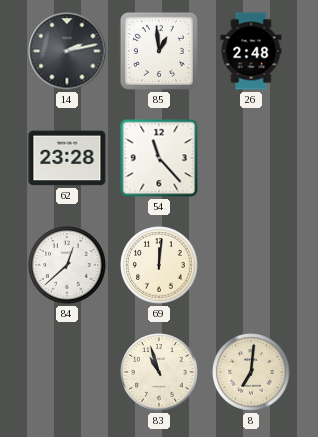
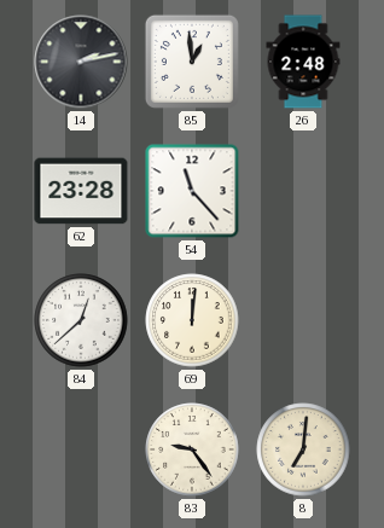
83: 10:57 -> 9:24
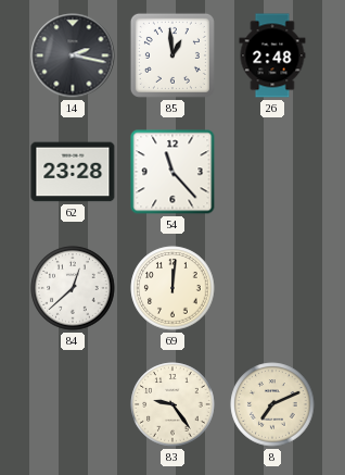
14: 2:13 -> 2:17
8: 7:01 -> 7:11
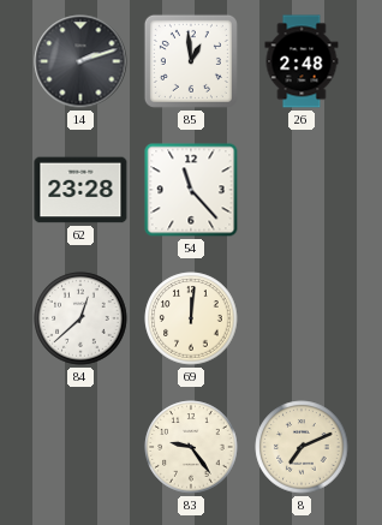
14: 2:17 -> 2:12
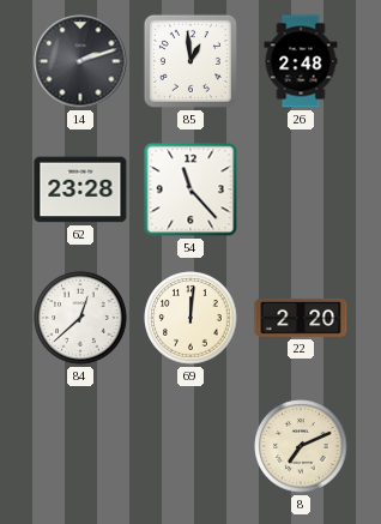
22: none -> 2:20
83: 9:24 -> none
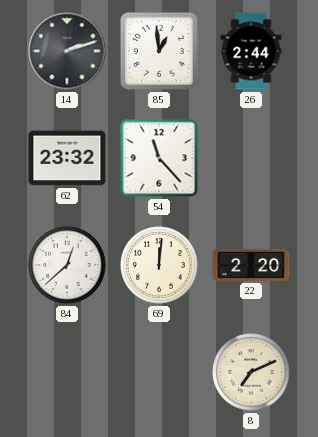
26: 2:48 -> 2:44
62: 23:28 -> 23:32
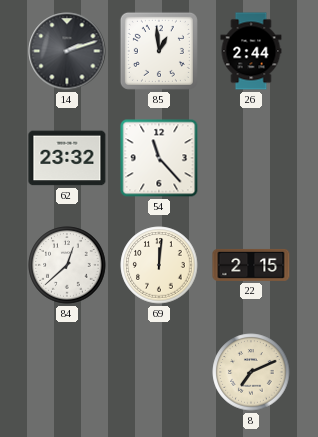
22: 2:20 -> 2:15
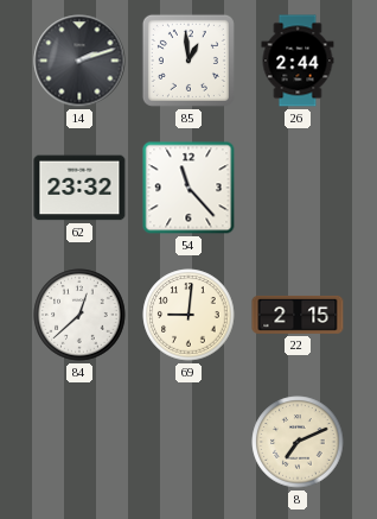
69: 12:01 -> 9:01
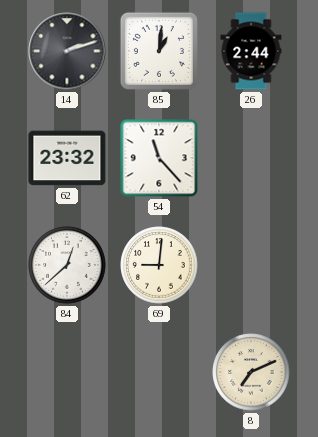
85: 12:59 -> 1:01
22: 2:15 -> none
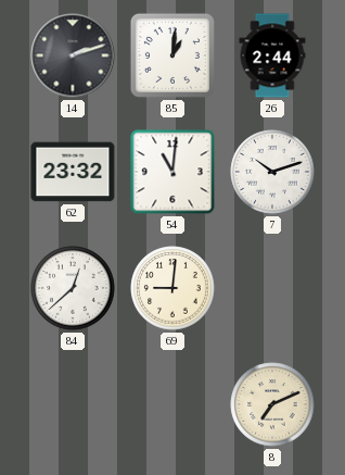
54: 11:23 -> 11:01
7: none -> 10:12
